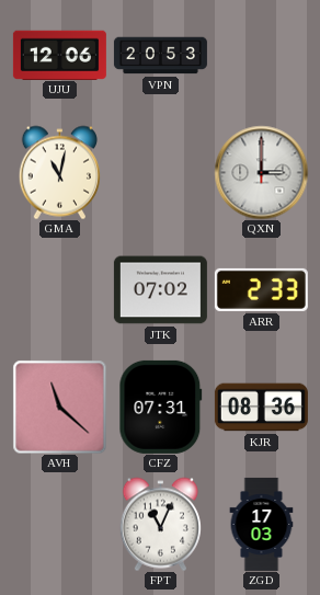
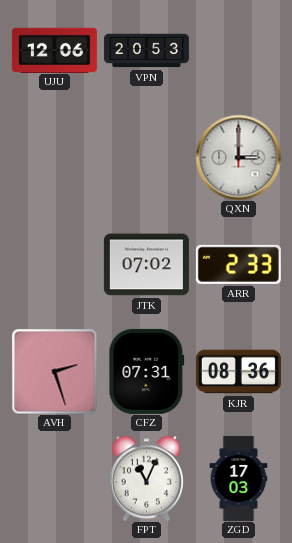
GMA: 11:02 -> none
AVH: 11:22 -> 2:27
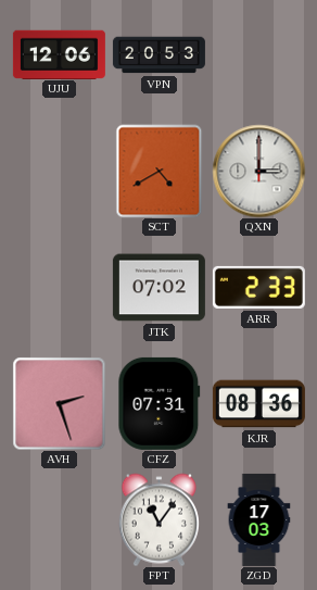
SCT: none -> 4:40
FPT: 11:04 -> 11:06
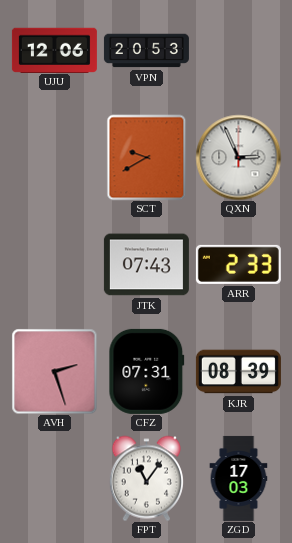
SCT: 4:40 -> 9:40
QXN: 3:00 -> 2:56
JTK: 07:02 -> 07:43
KJR: 08:36 -> 08:39
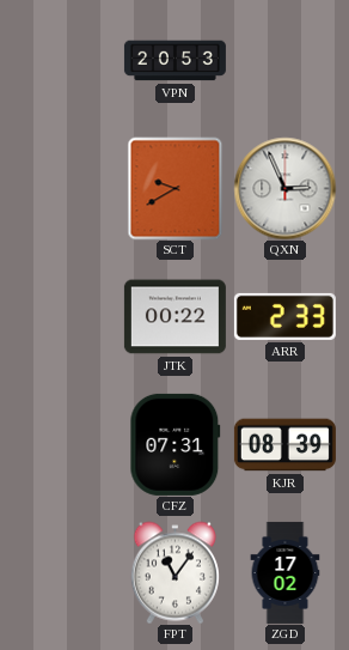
UJU: 12:06 -> none
JTK: 07:43 -> 00:22
AVH: 2:27 -> none
ZGD: 17:03 -> 17:02
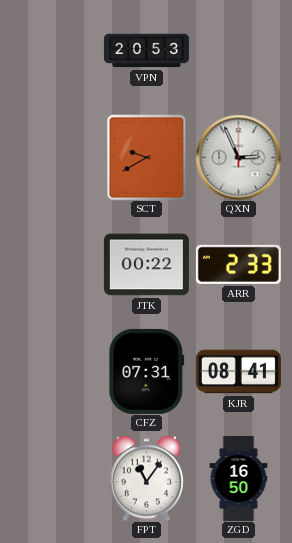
KJR: 08:39 -> 08:41
ZGD: 17:02 -> 16:50
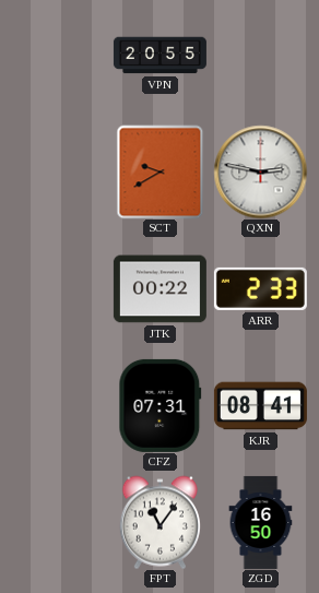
VPN: 20:53 -> 20:55
QXN: 2:56 -> 2:47
